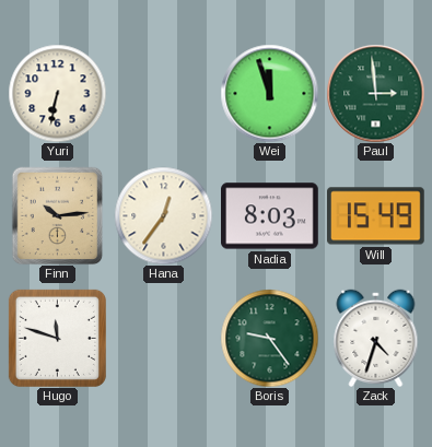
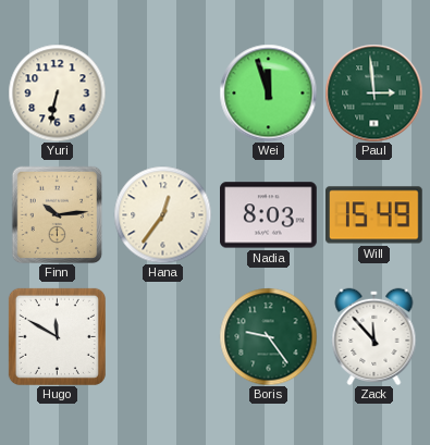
Hugo: 11:48 -> 11:50
Zack: 4:33 -> 11:53
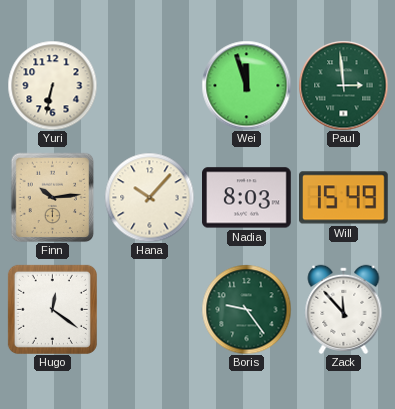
Hana: 12:36 -> 10:07
Hugo: 11:50 -> 12:21
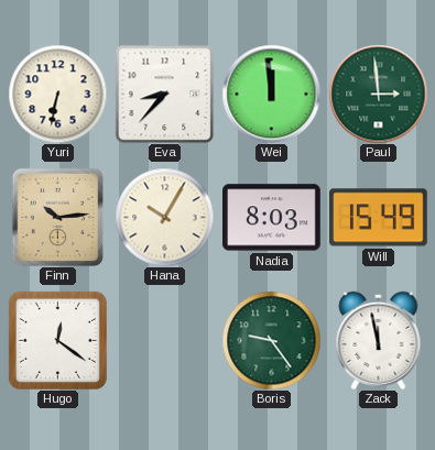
Eva: none -> 8:37
Wei: 11:57 -> 11:59
Hana: 10:07 -> 10:05
Zack: 11:53 -> 11:58
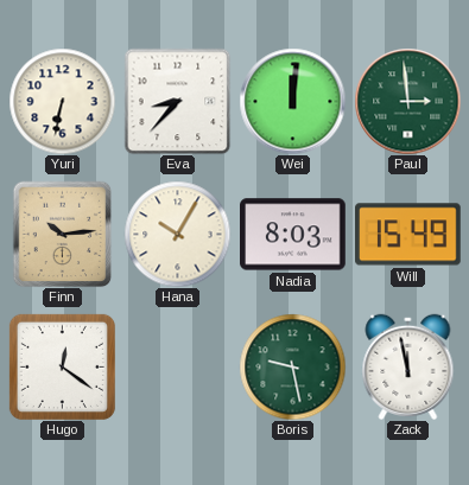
Wei: 11:59 -> 12:01
Boris: 9:24 -> 9:28
